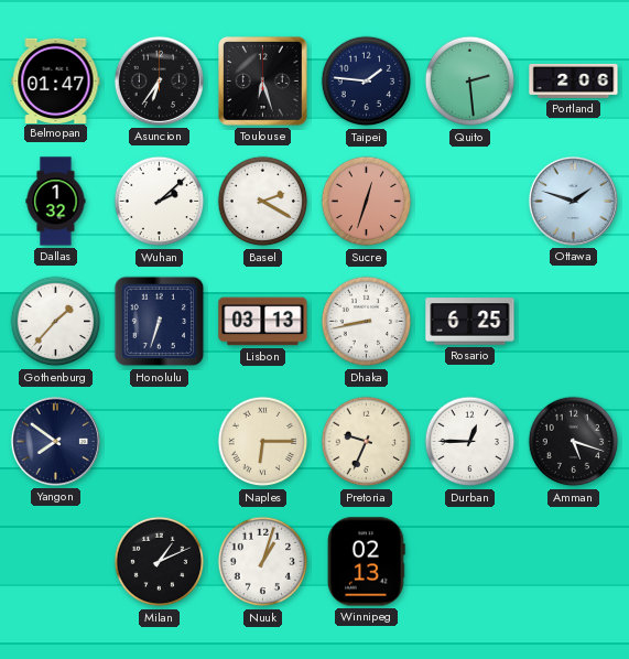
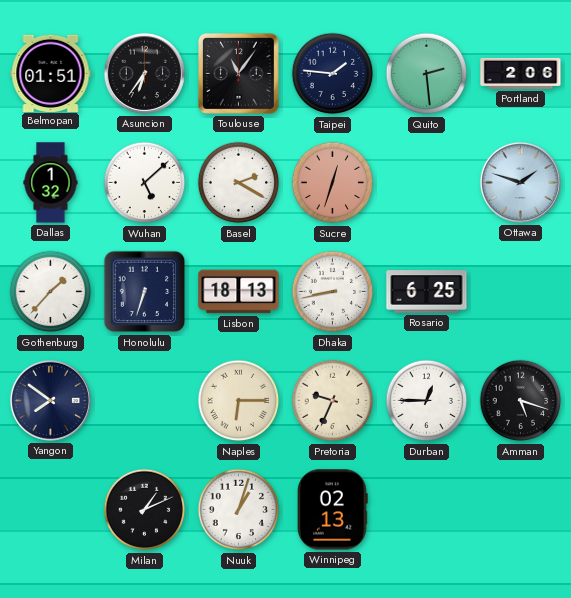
Belmopan: 01:47 -> 01:51
Toulouse: 6:27 -> 11:06
Wuhan: 2:08 -> 5:08
Lisbon: 03:13 -> 18:13
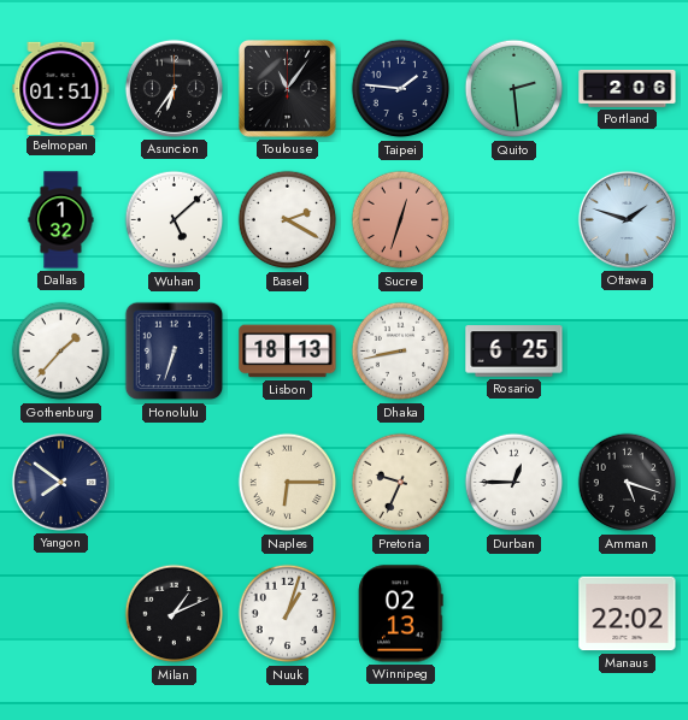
Manaus: none -> 22:02
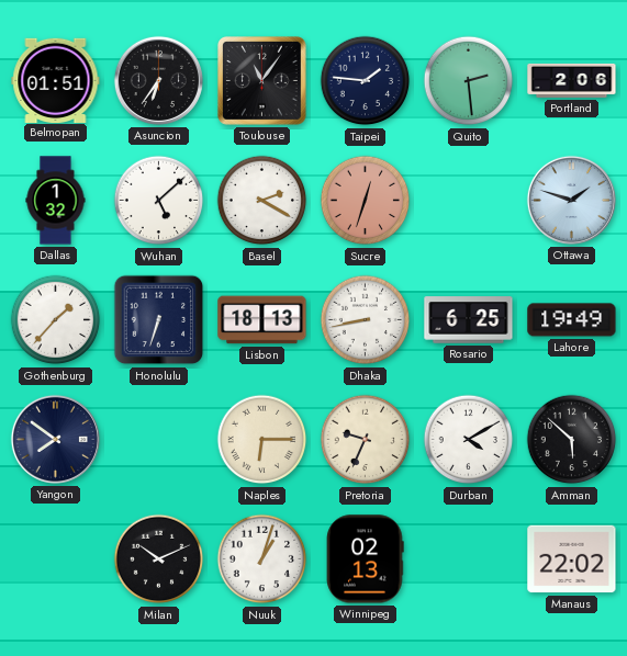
Lahore: none -> 19:49
Durban: 12:45 -> 4:10
Amman: 5:18 -> 5:52
Milan: 1:11 -> 10:11
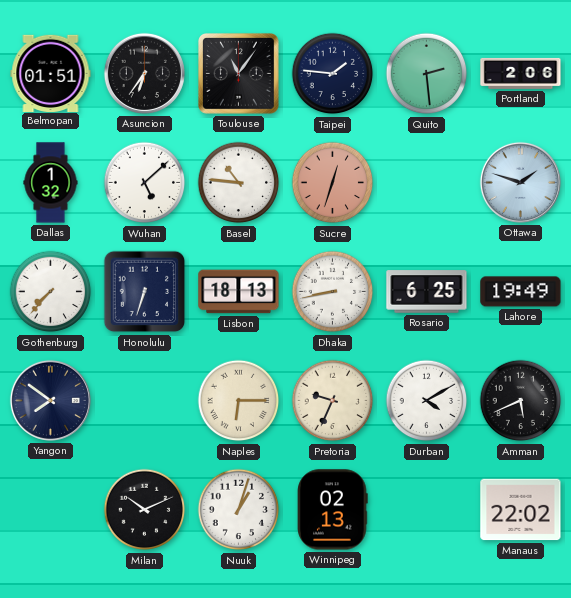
Basel: 2:20 -> 10:46
Gothenburg: 1:37 -> 7:37
Amman: 5:52 -> 5:41
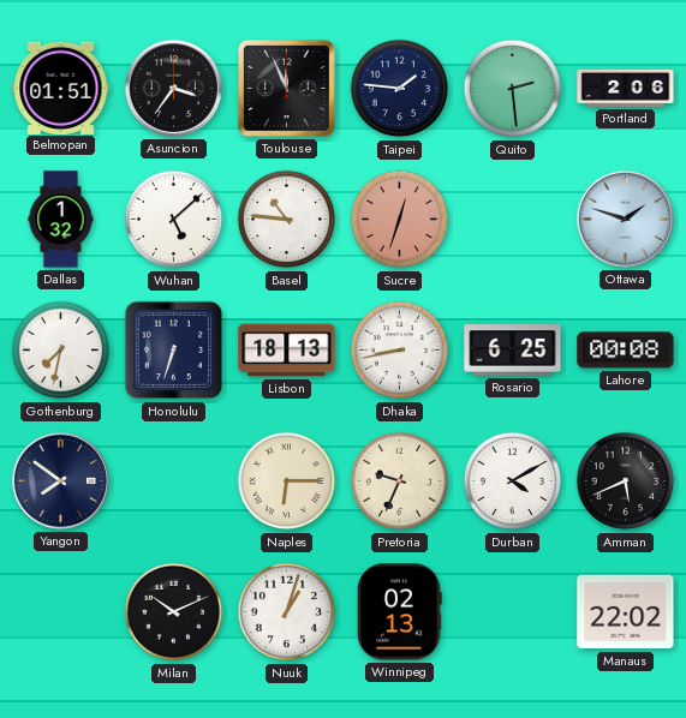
Asuncion: 6:36 -> 3:36
Toulouse: 11:06 -> 11:56
Gothenburg: 7:37 -> 7:32
Lahore: 19:49 -> 00:08
